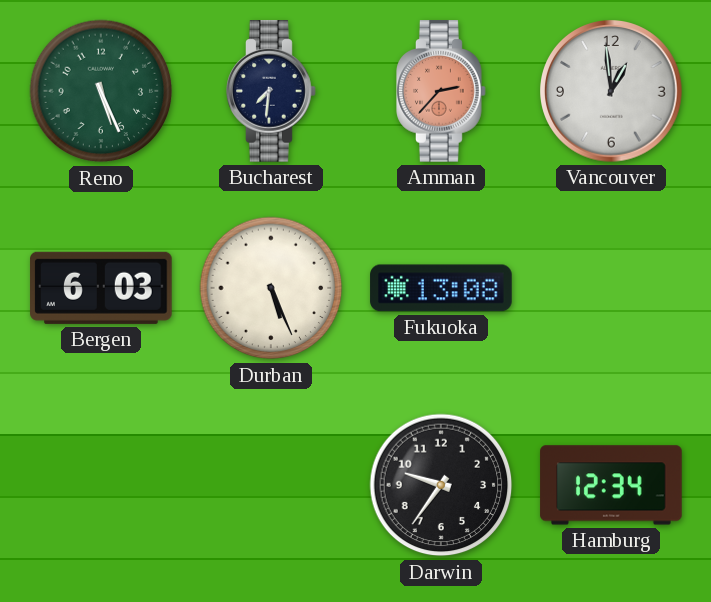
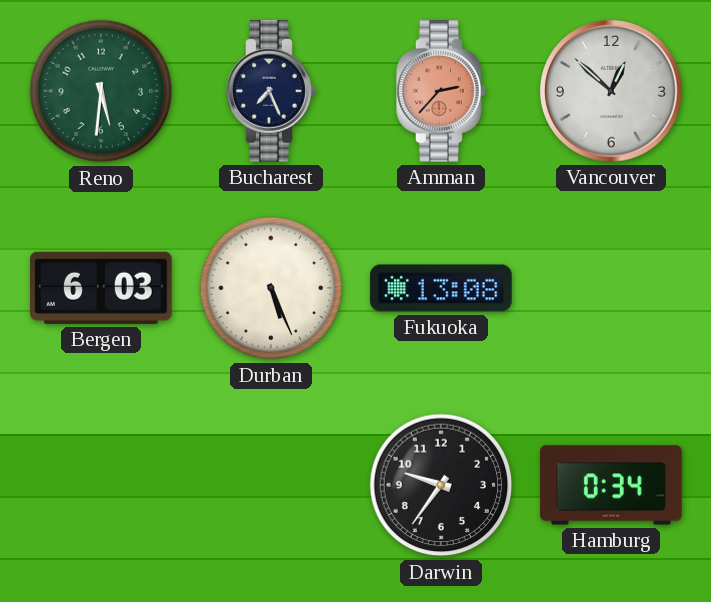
Reno: 5:26 -> 5:31
Bucharest: 7:31 -> 7:26
Vancouver: 12:59 -> 12:52
Hamburg: 12:34 -> 0:34
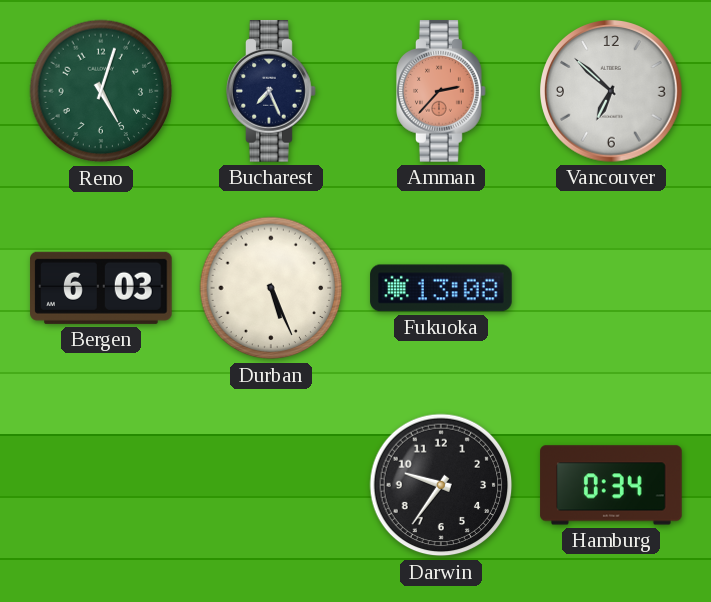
Reno: 5:31 -> 5:03
Vancouver: 12:52 -> 6:52
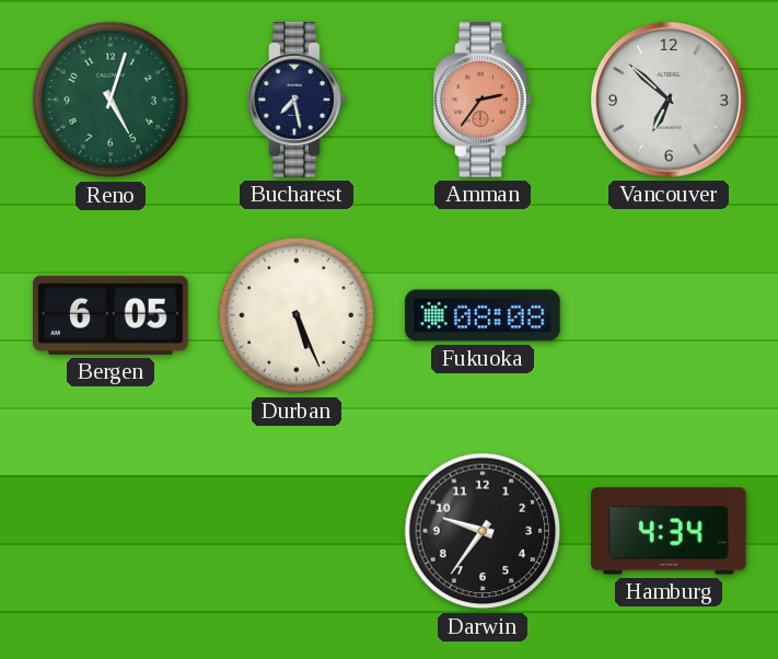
Bucharest: 7:26 -> 7:28
Amman: 2:37 -> 2:36
Bergen: 6:03 -> 6:05
Fukuoka: 13:08 -> 08:08
Hamburg: 0:34 -> 4:34
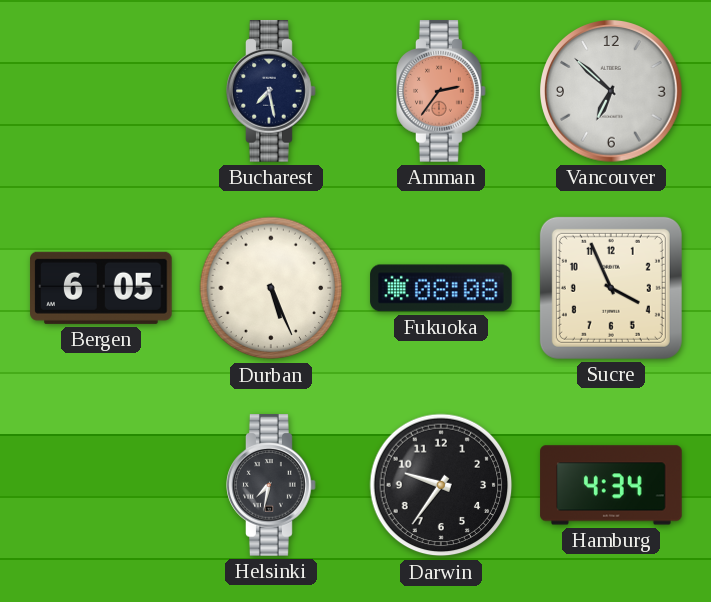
Reno: 5:03 -> none
Sucre: none -> 3:56
Helsinki: none -> 7:32
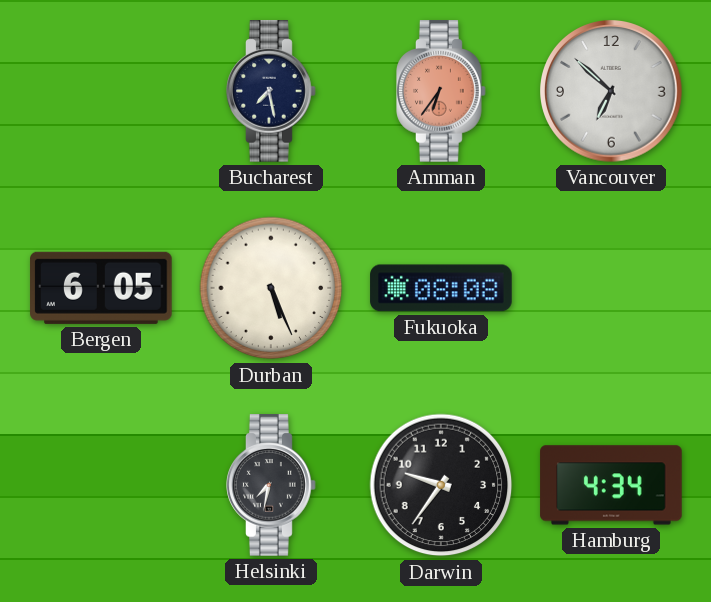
Amman: 2:36 -> 6:36
Sucre: 3:56 -> none
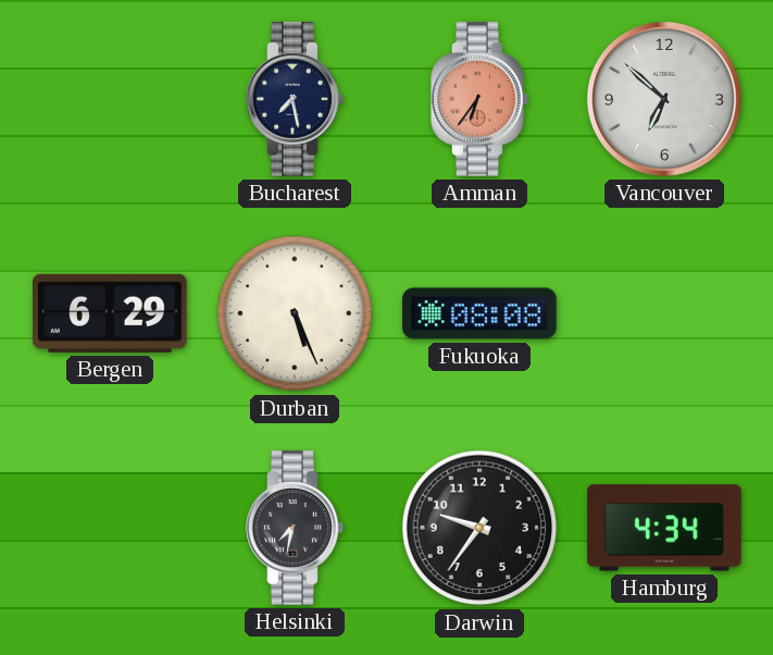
Bergen: 6:05 -> 6:29
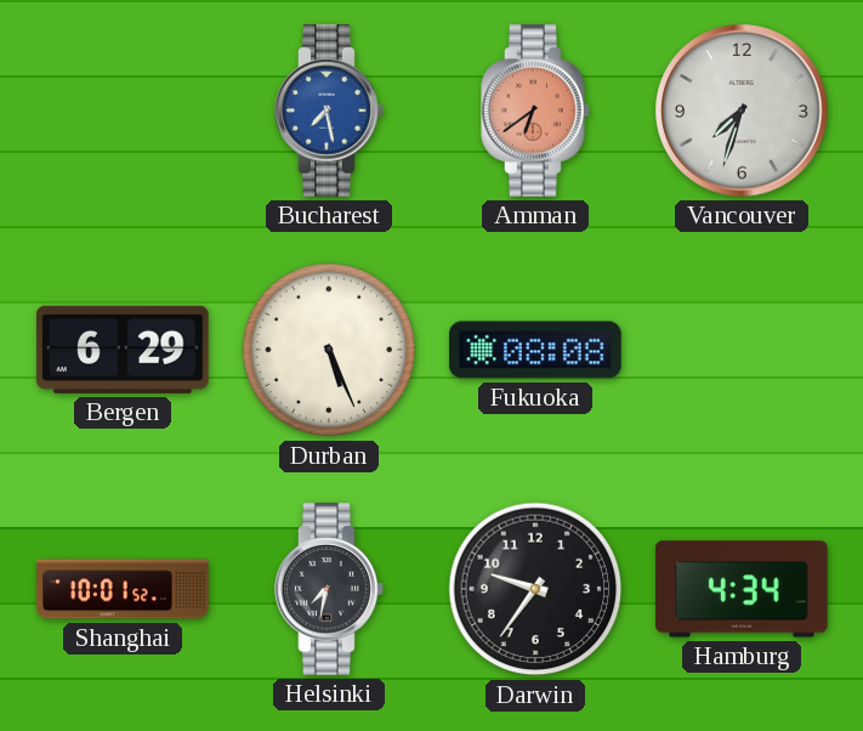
Bucharest dial: navy -> blue
Amman: 6:36 -> 6:39
Vancouver: 6:52 -> 7:33
Shanghai: none -> 10:01
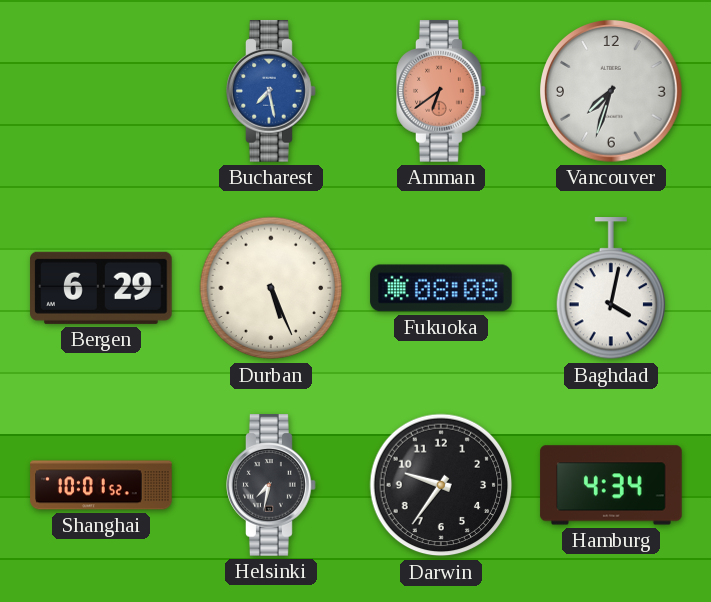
Baghdad: none -> 4:02
